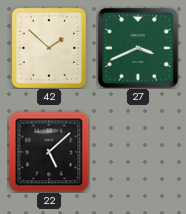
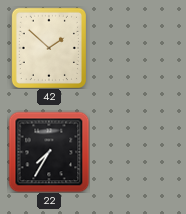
27: 3:41 -> none
22: 5:08 -> 7:35
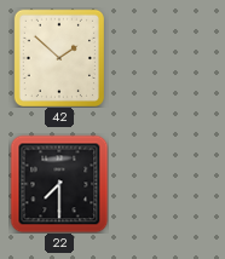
22: 7:35 -> 7:30
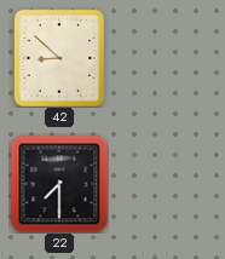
42: 1:52 -> 8:52
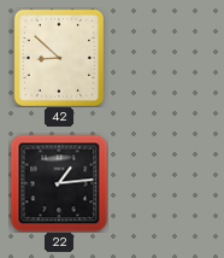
22: 7:30 -> 1:14
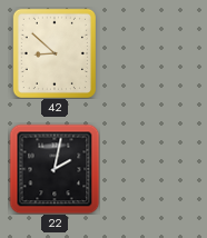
22: 1:14 -> 2:02
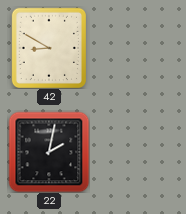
42: 8:52 -> 8:50
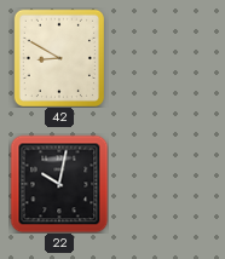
22: 2:02 -> 10:02
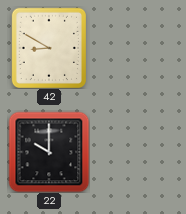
22: 10:02 -> 10:00
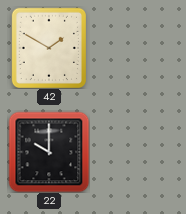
42: 8:50 -> 1:50
